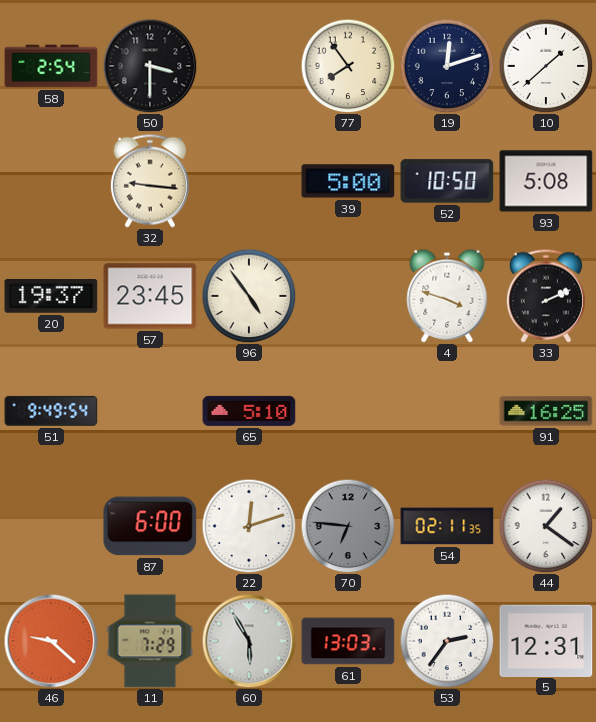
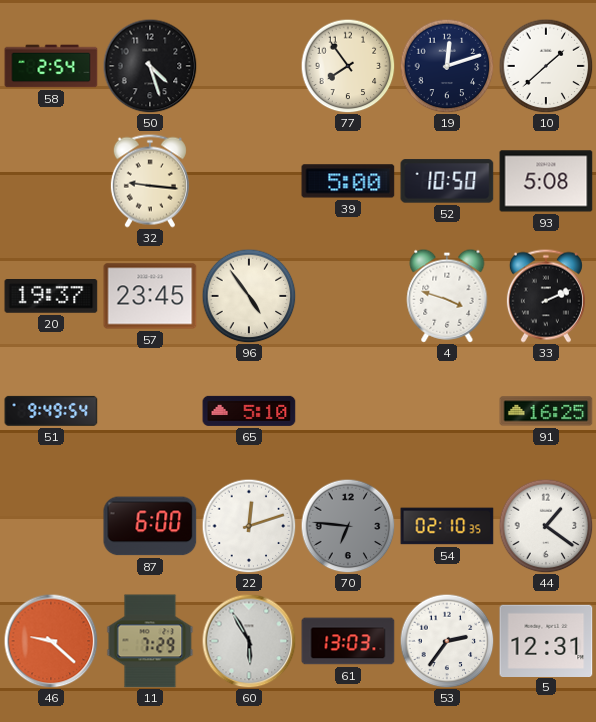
50: 3:30 -> 4:27
54: 02:11 -> 02:10
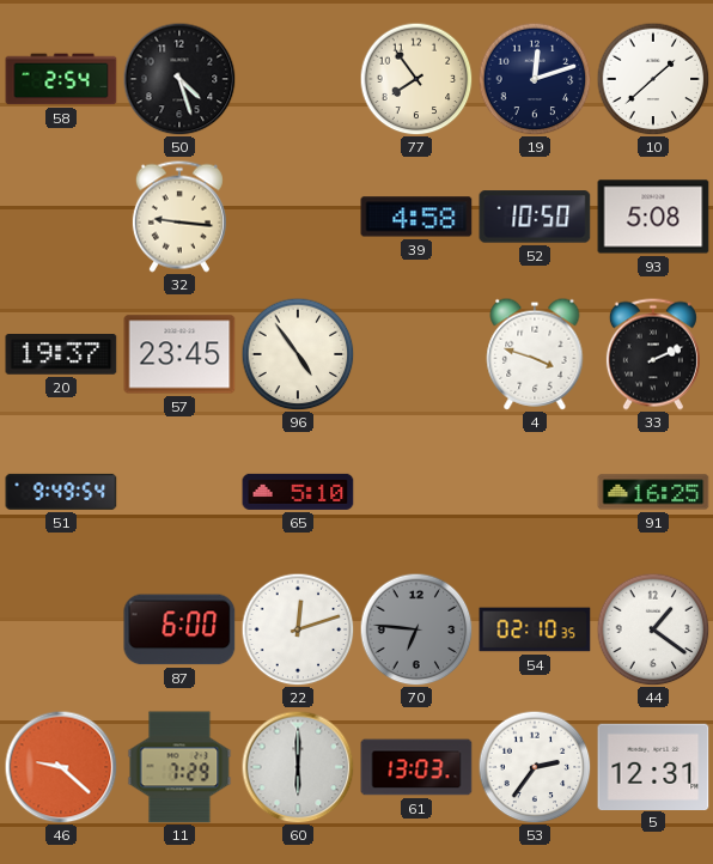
39: 5:00 -> 4:58
60: 5:55 -> 6:00
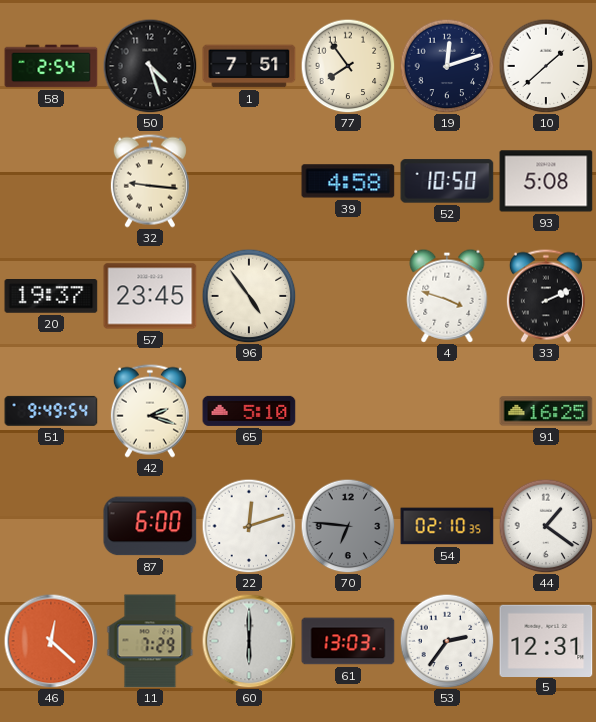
1: none -> 7:51
42: none -> 2:18
46: 9:22 -> 12:22
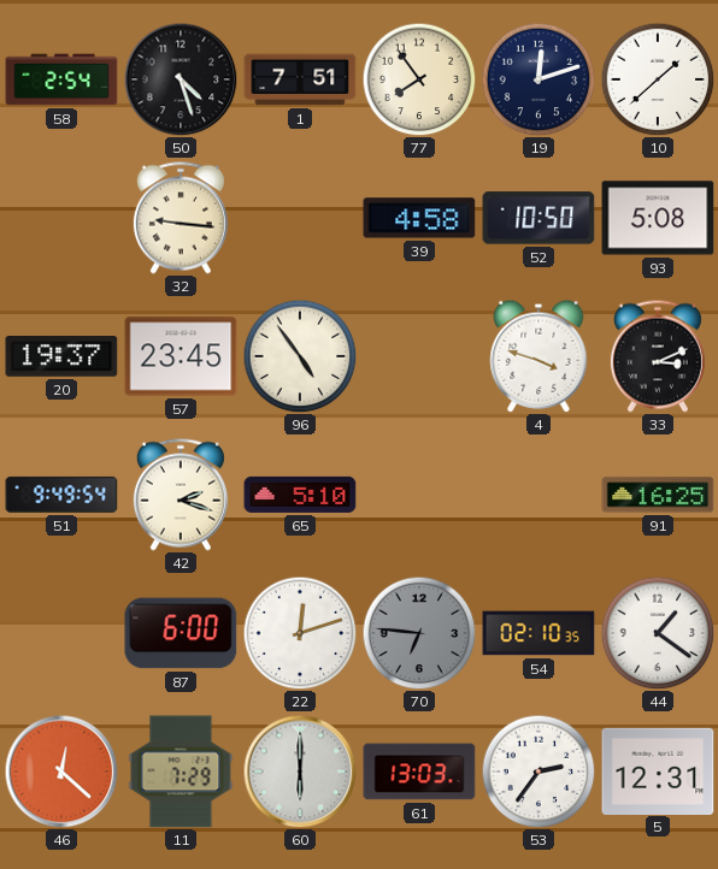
33: 2:11 -> 3:11
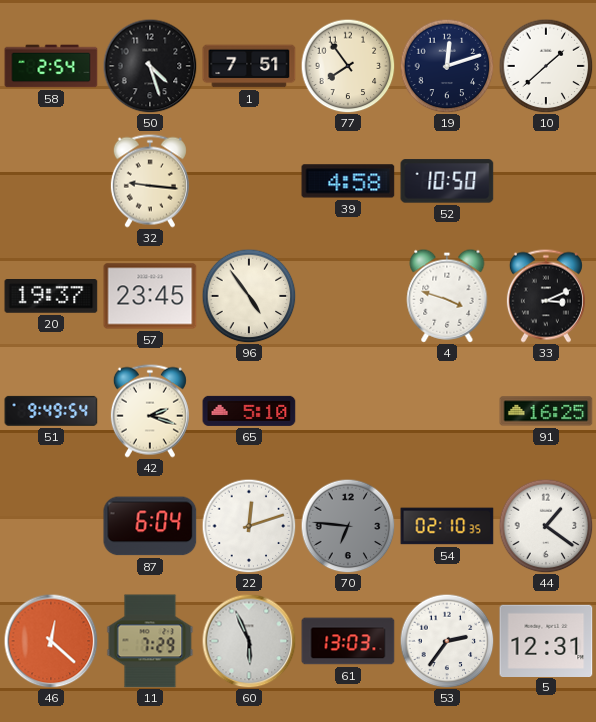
93: 5:08 -> none
87: 6:00 -> 6:04
60: 6:00 -> 5:56
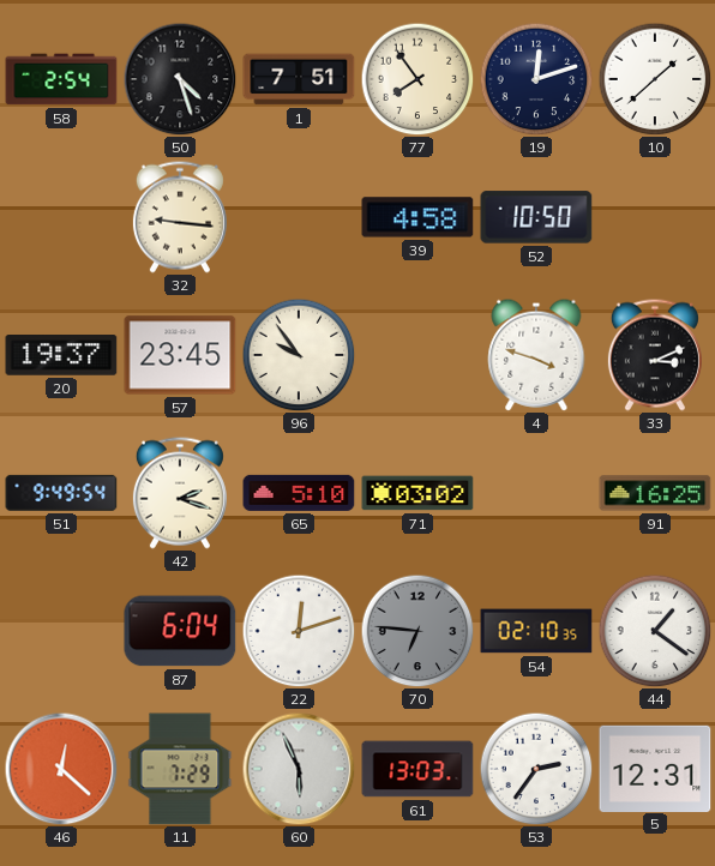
96: 4:54 -> 9:54
71: none -> 03:02
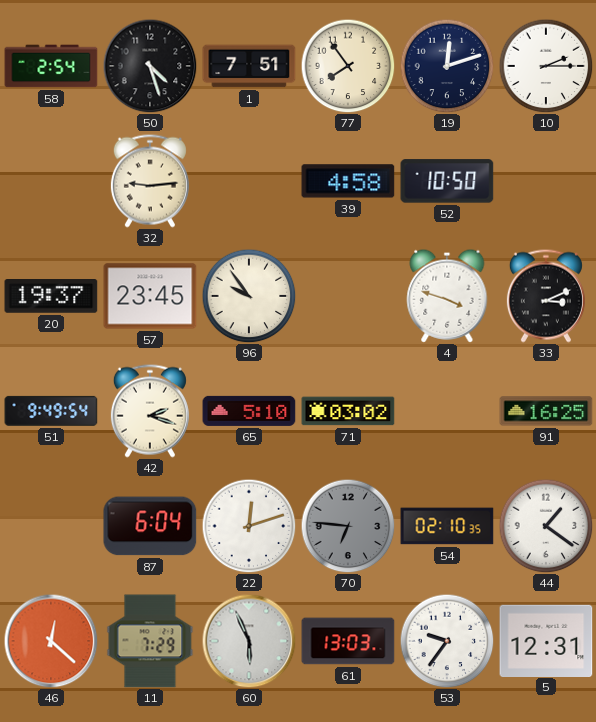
10: 1:38 -> 2:15
32: 9:16 -> 9:14
53: 2:36 -> 9:36
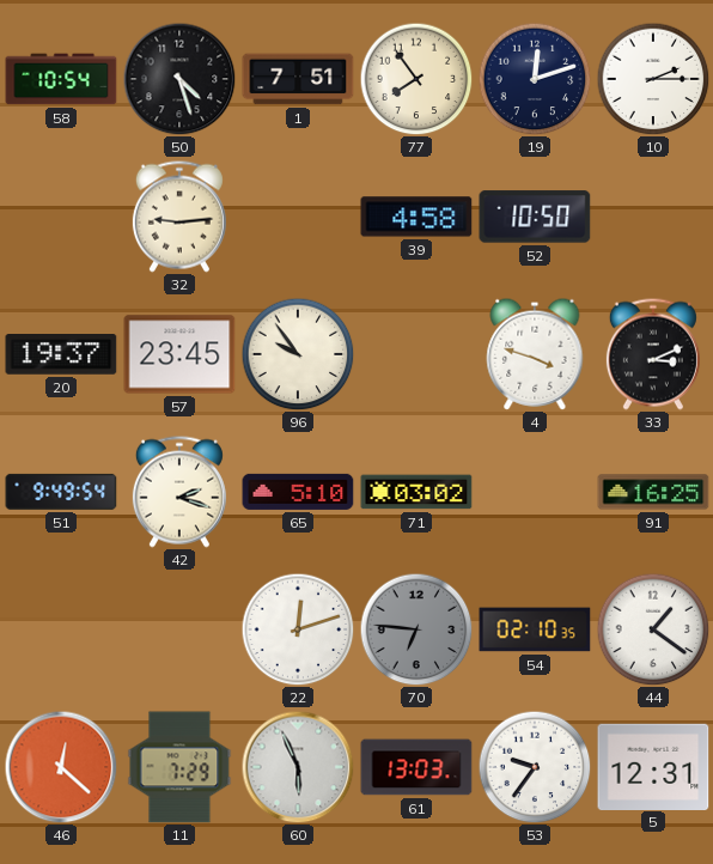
58: 2:54 -> 10:54
87: 6:04 -> none
